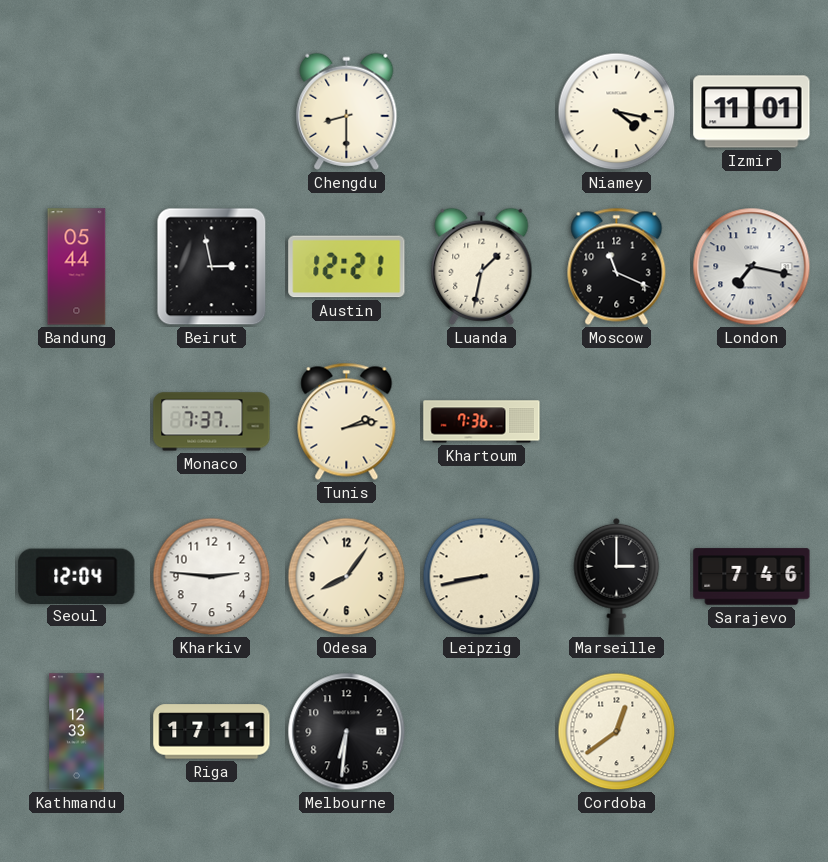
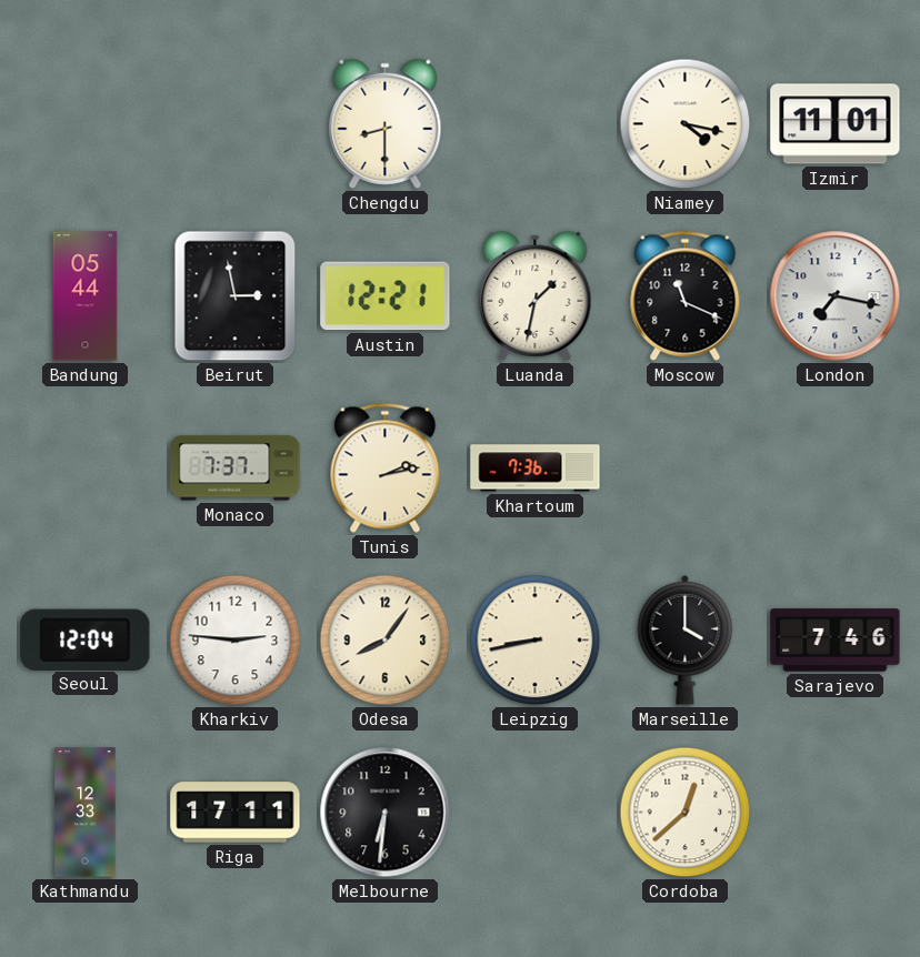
Marseille: 3:00 -> 4:00
Cordoba: 12:39 -> 12:38
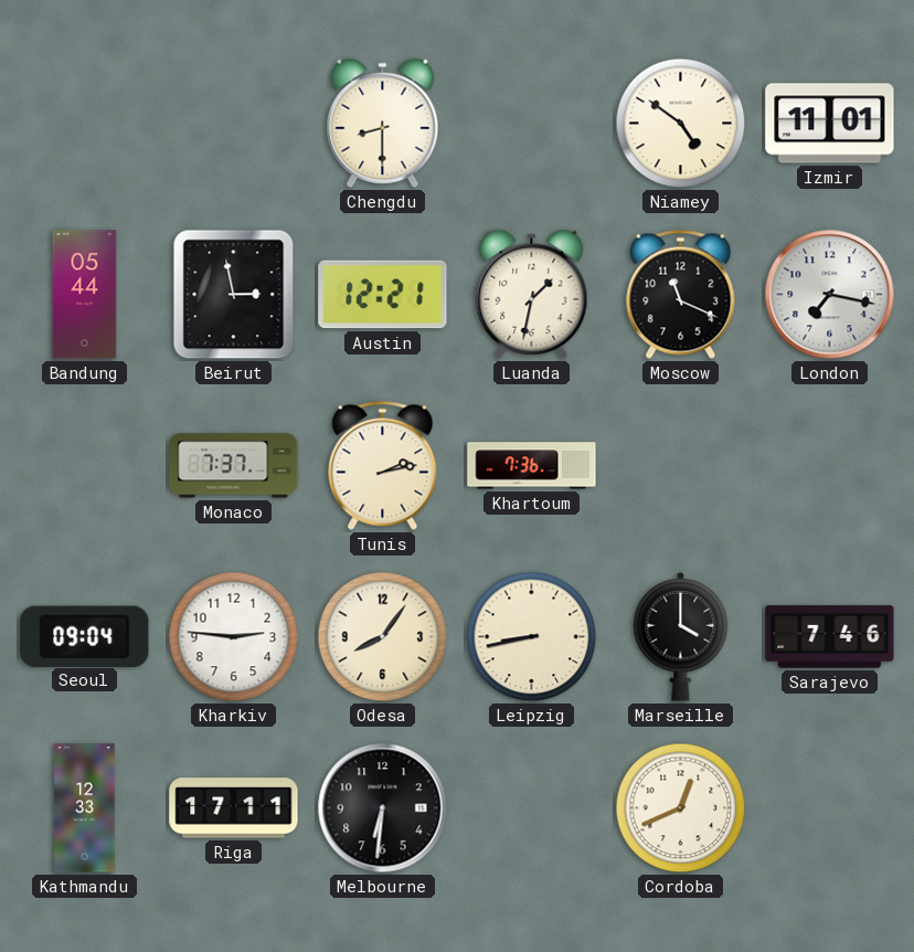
Niamey: 4:17 -> 4:51
Seoul: 12:04 -> 09:04
Cordoba: 12:38 -> 12:41
